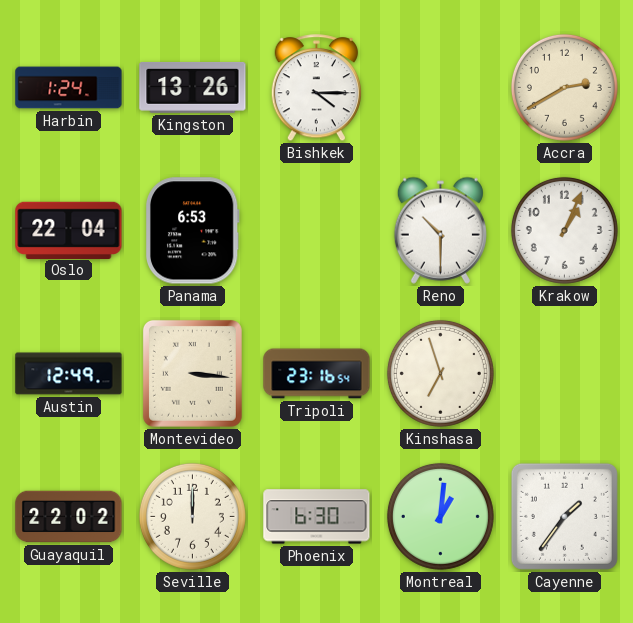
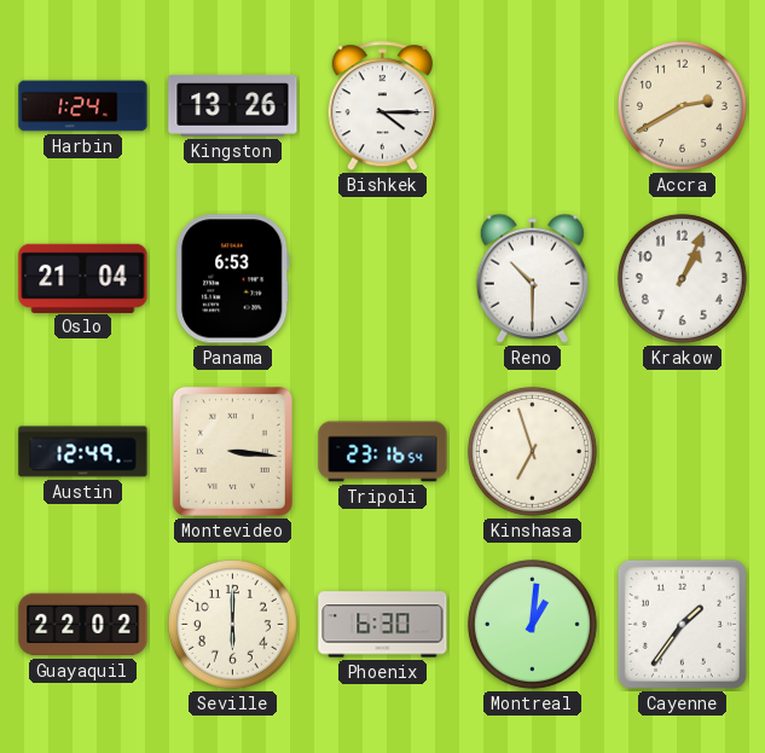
Oslo: 22:04 -> 21:04
Seville: 12:00 -> 6:00
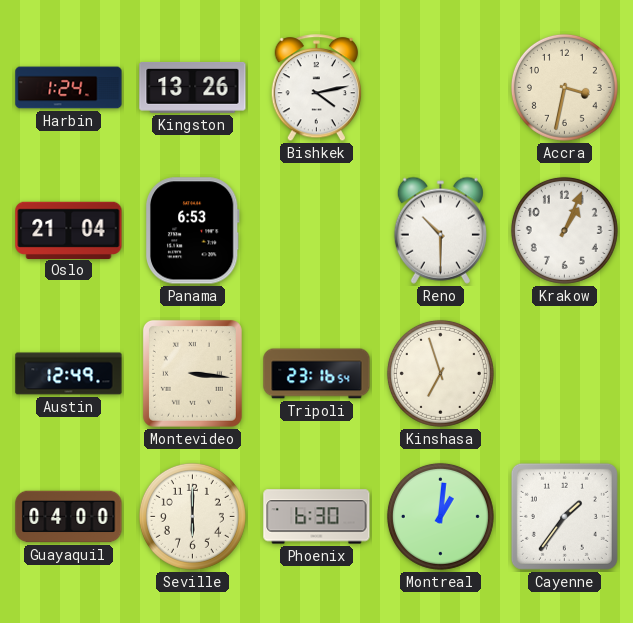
Bishkek: 4:15 -> 4:13
Accra: 2:40 -> 3:32
Guayaquil: 22:02 -> 04:00
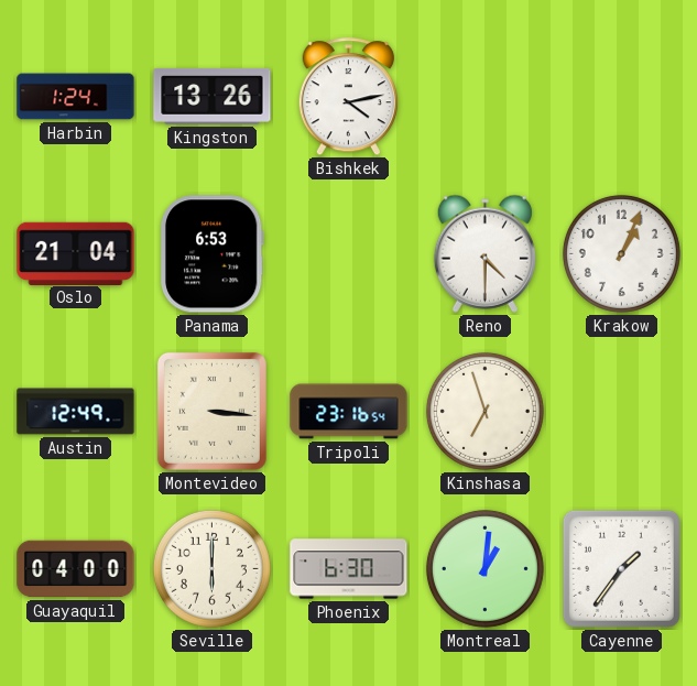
Accra: 3:32 -> none
Reno: 10:30 -> 4:30
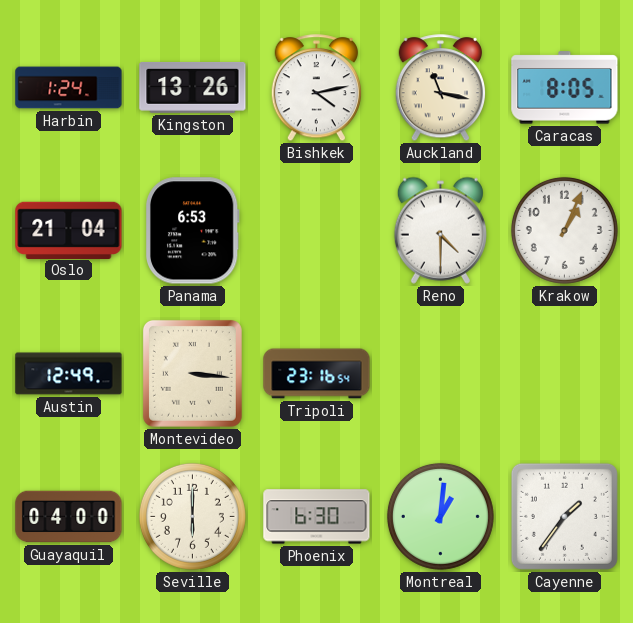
Auckland: none -> 11:17
Caracas: none -> 8:05
Kinshasa: 6:57 -> none
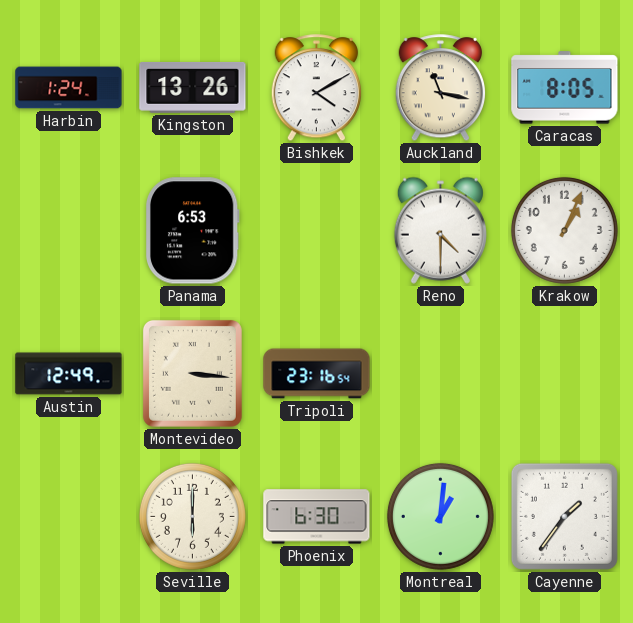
Bishkek: 4:13 -> 4:10
Oslo: 21:04 -> none
Guayaquil: 04:00 -> none
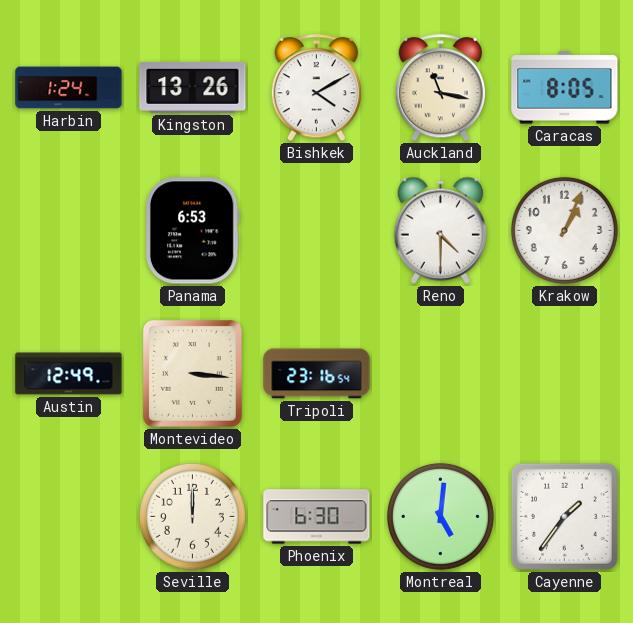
Seville: 6:00 -> 12:00
Montreal: 1:01 -> 5:01
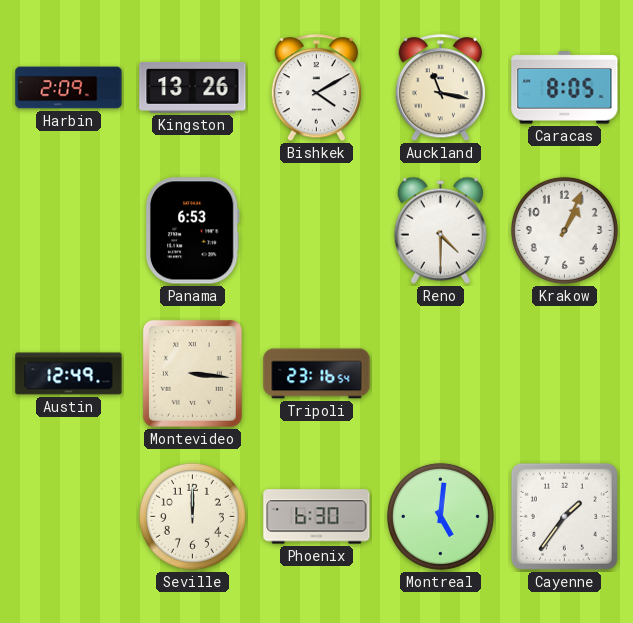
Harbin: 1:24 -> 2:09
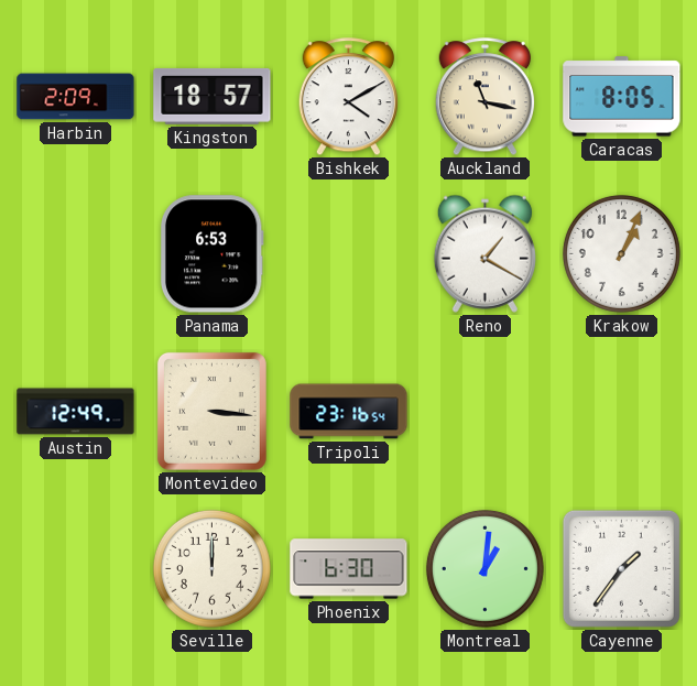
Kingston: 13:26 -> 18:57
Reno: 4:30 -> 1:20
Montreal: 5:01 -> 1:01
